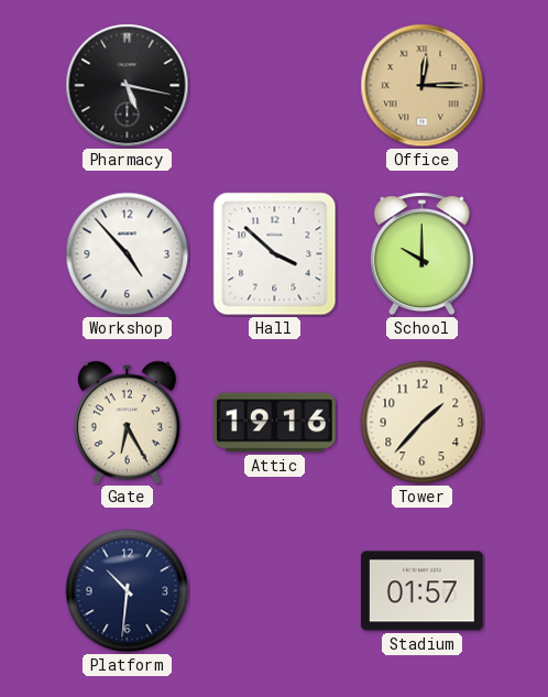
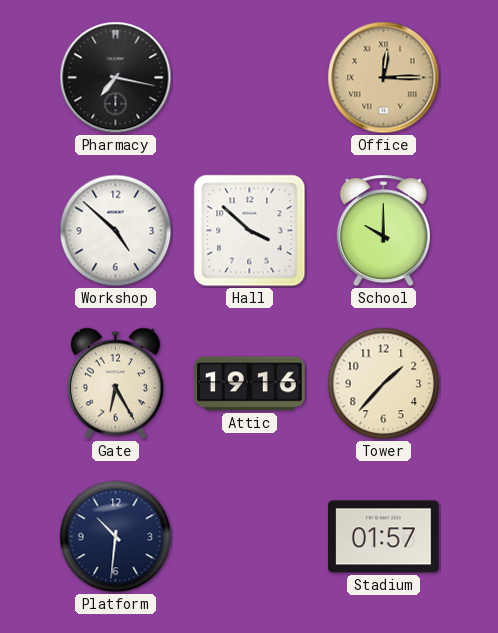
Pharmacy: 5:17 -> 7:17
Workshop: 4:53 -> 4:52
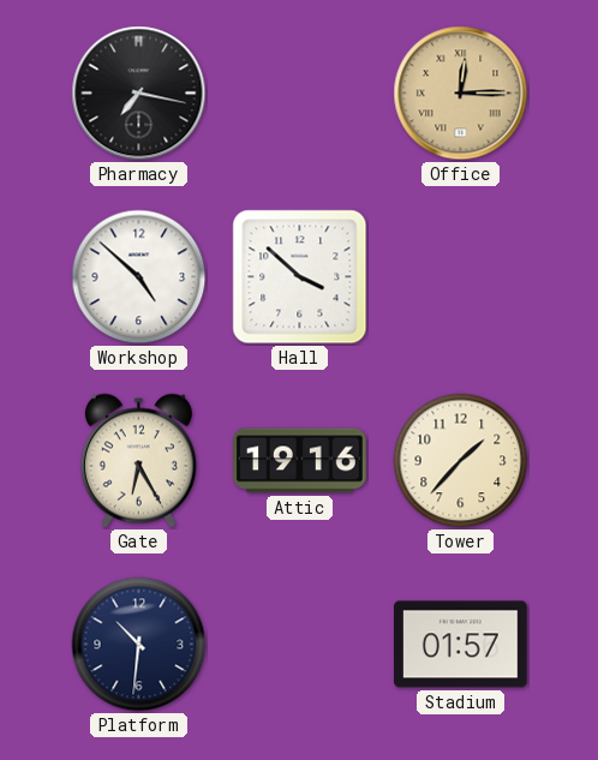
School: 10:00 -> none
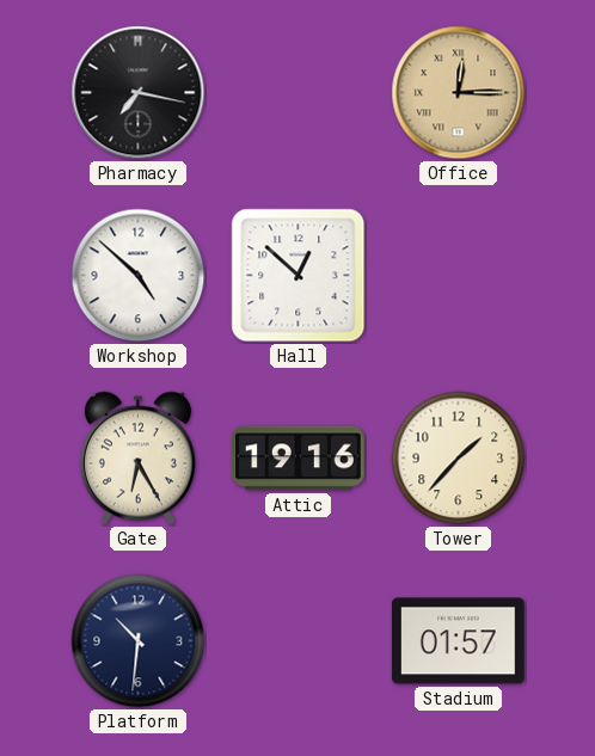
Hall: 3:52 -> 12:52
